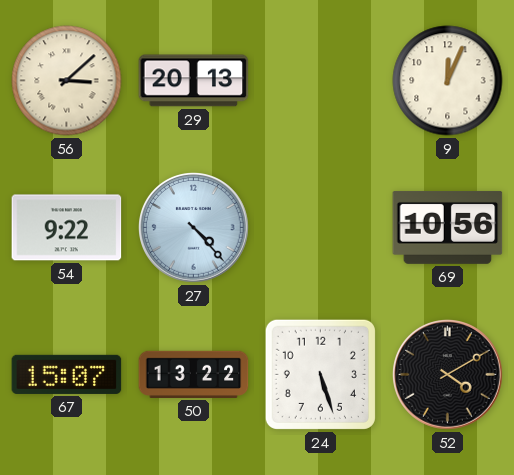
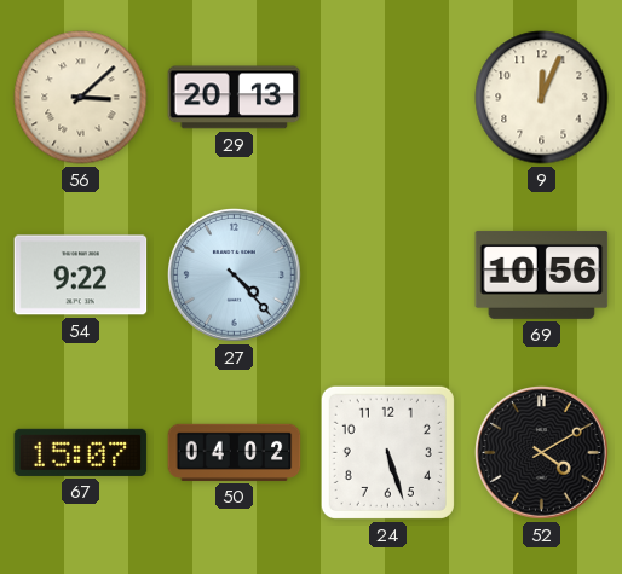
50: 13:22 -> 04:02
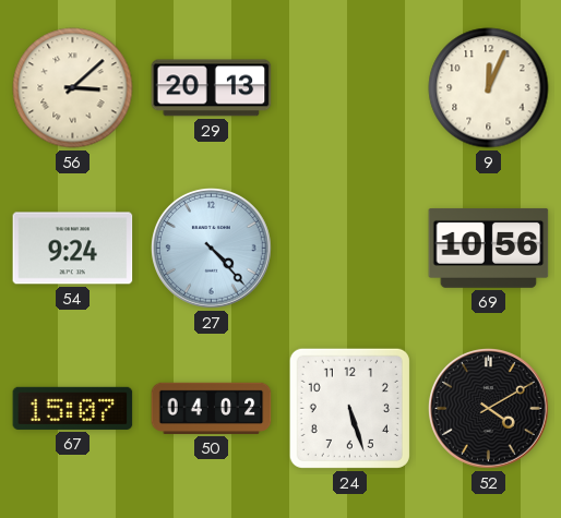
54: 9:22 -> 9:24
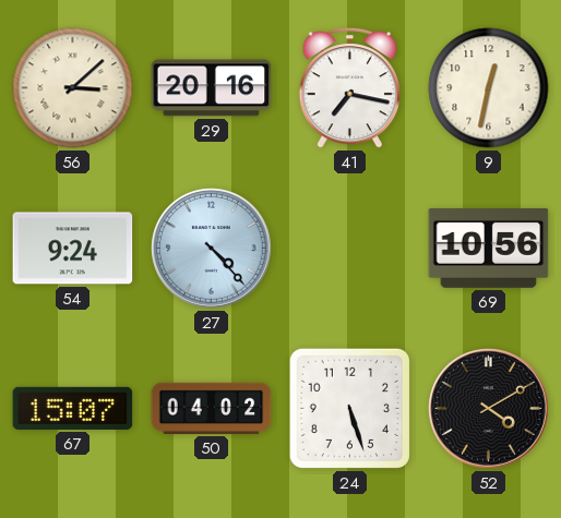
29: 20:13 -> 20:16
41: none -> 7:17
9: 12:04 -> 12:32
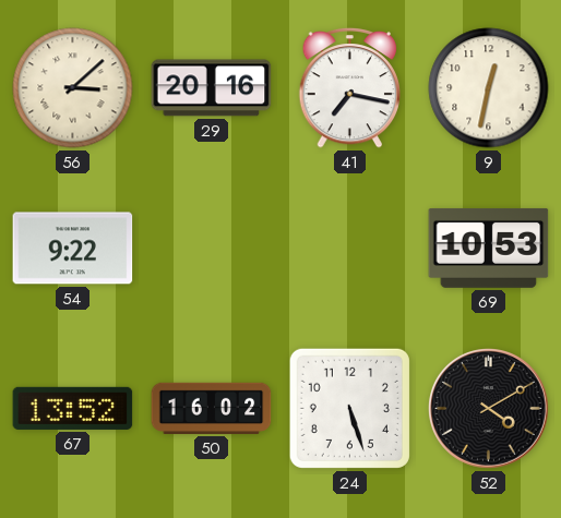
54: 9:24 -> 9:22
27: 4:23 -> none
69: 10:56 -> 10:53
67: 15:07 -> 13:52
50: 04:02 -> 16:02
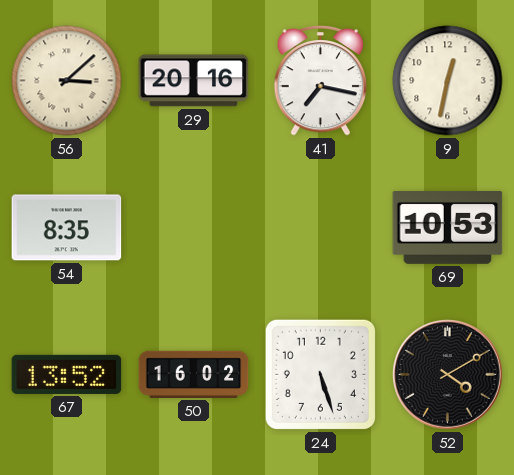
54: 9:22 -> 8:35
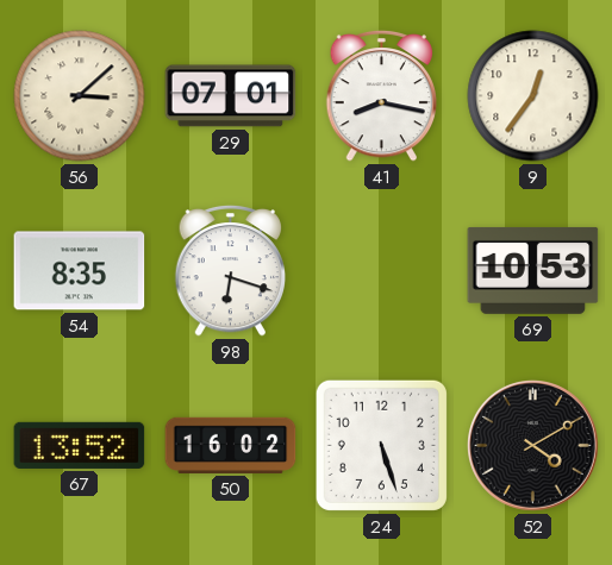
29: 20:16 -> 07:01
41: 7:17 -> 8:17
9: 12:32 -> 12:36
98: none -> 6:18
